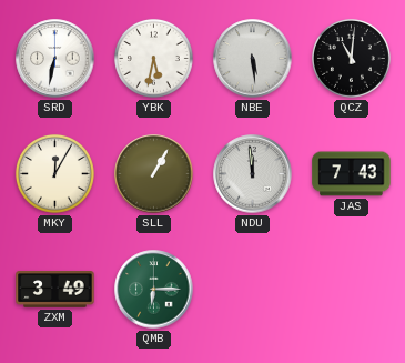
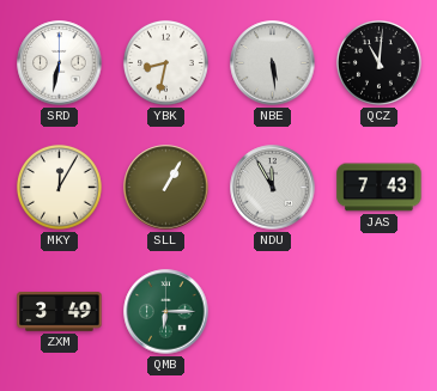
YBK: 5:32 -> 8:32
NDU: 11:59 -> 11:55
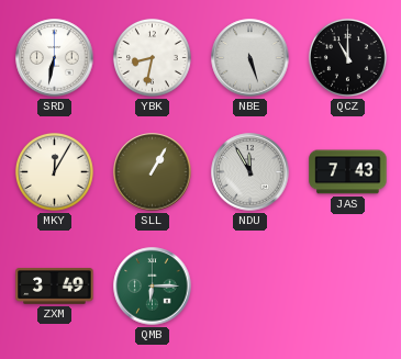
NBE: 5:29 -> 5:27
QCZ: 11:01 -> 11:00
